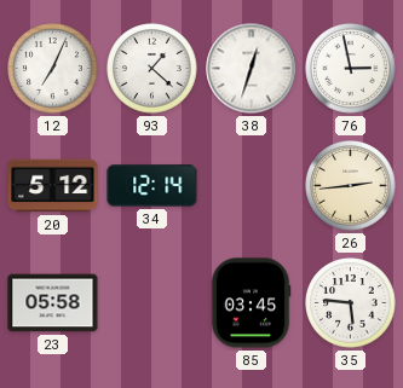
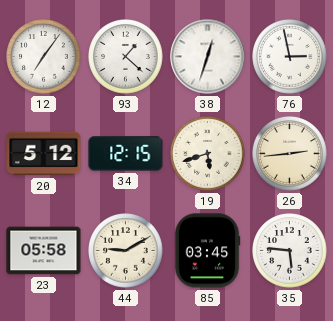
12: 7:04 -> 7:06
34: 12:14 -> 12:15
19: none -> 5:42
44: none -> 9:10
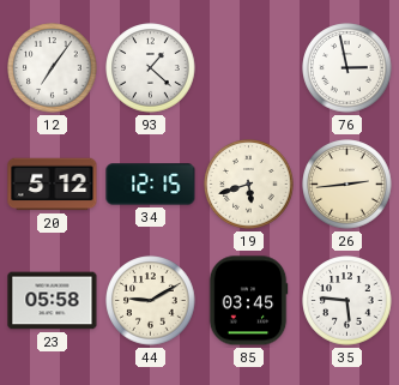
38: 12:33 -> none
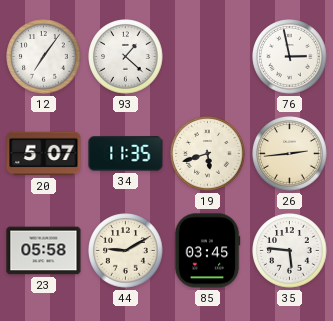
20: 5:12 -> 5:07
34: 12:15 -> 11:35
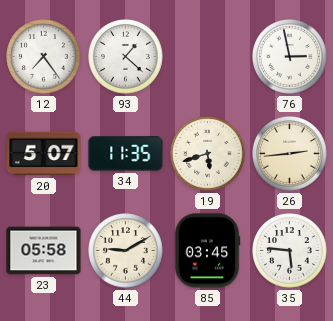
12: 7:06 -> 7:24
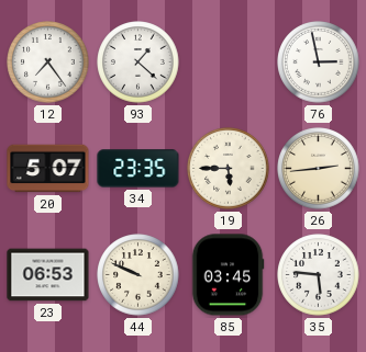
34: 11:35 -> 23:35
19: 5:42 -> 5:45
23: 05:58 -> 06:53
44: 9:10 -> 9:49
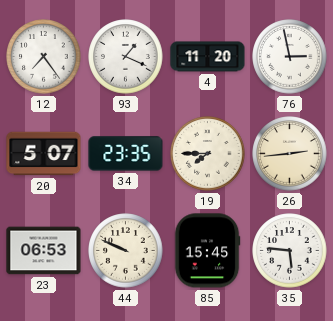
93: 1:22 -> 1:19
4: none -> 11:20
19: 5:45 -> 7:45
85: 03:45 -> 15:45
